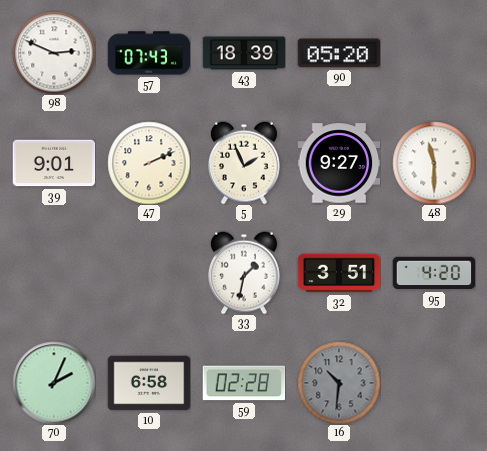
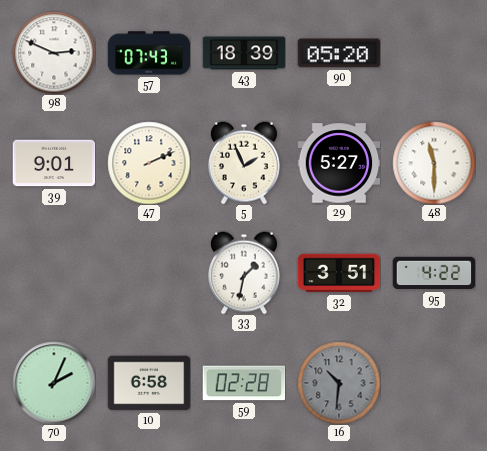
29: 9:27 -> 5:27
95: 4:20 -> 4:22
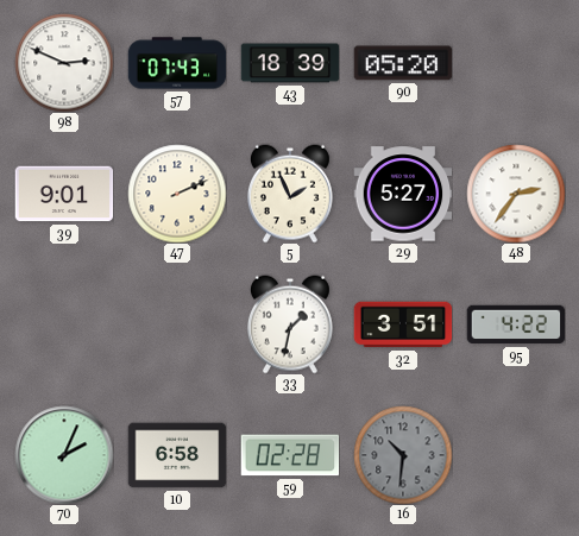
48: 11:30 -> 2:36
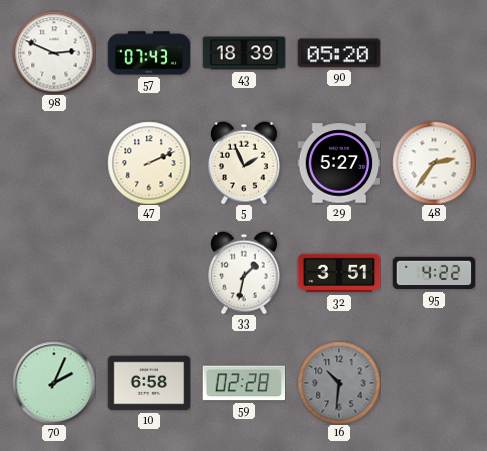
39: 9:01 -> none
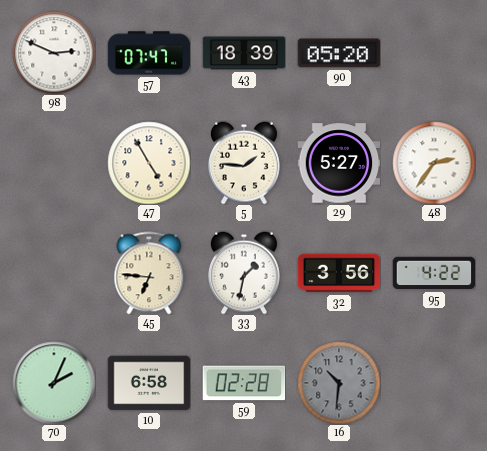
57: 07:43 -> 07:47
47: 2:11 -> 4:55
5: 1:56 -> 1:46
45: none -> 6:46
32: 3:51 -> 3:56
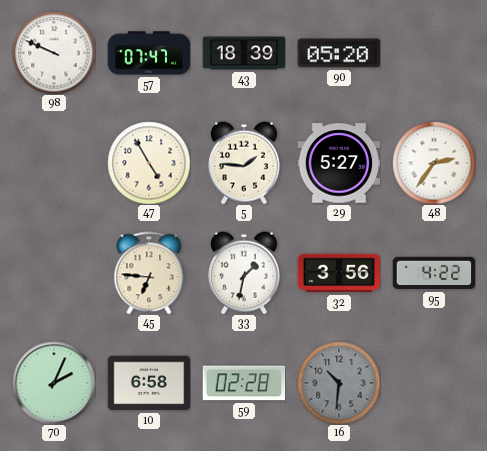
98: 2:49 -> 9:49
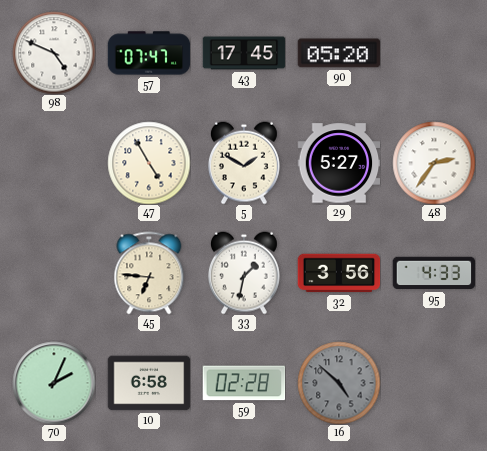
98: 9:49 -> 4:49
43: 18:39 -> 17:45
5: 1:46 -> 1:50
95: 4:22 -> 4:33
16: 10:31 -> 4:52
